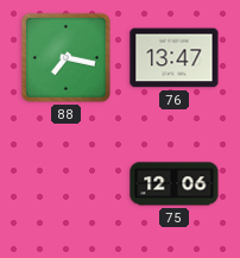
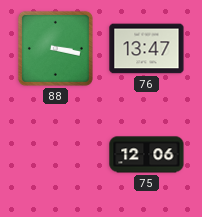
88: 7:17 -> 3:17
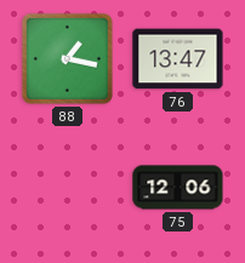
88: 3:17 -> 1:17
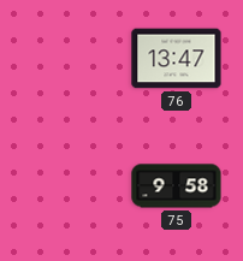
88: 1:17 -> none
75: 12:06 -> 9:58
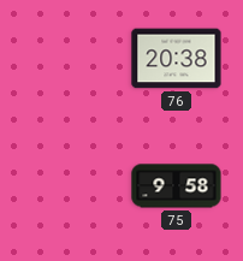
76: 13:47 -> 20:38
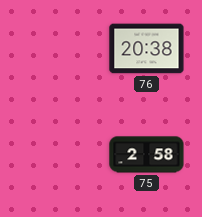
75: 9:58 -> 2:58
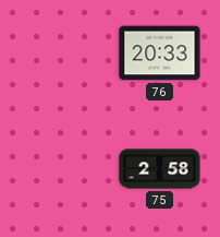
76: 20:38 -> 20:33
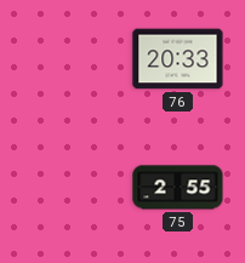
75: 2:58 -> 2:55
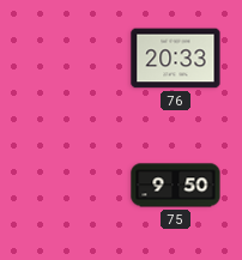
75: 2:55 -> 9:50
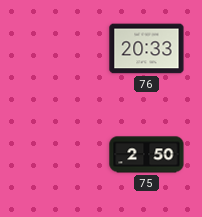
75: 9:50 -> 2:50
